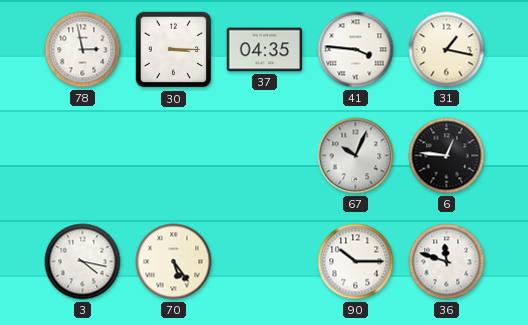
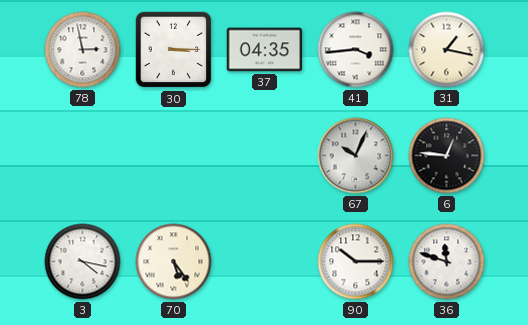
41: 3:46 -> 3:44
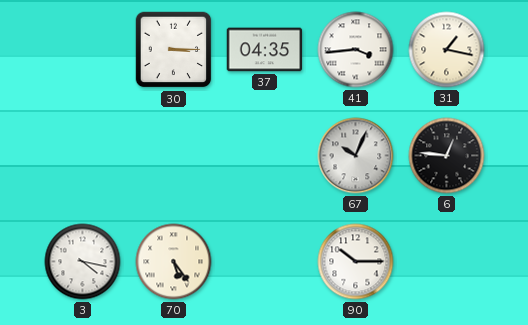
78: 2:58 -> none
36: 11:48 -> none
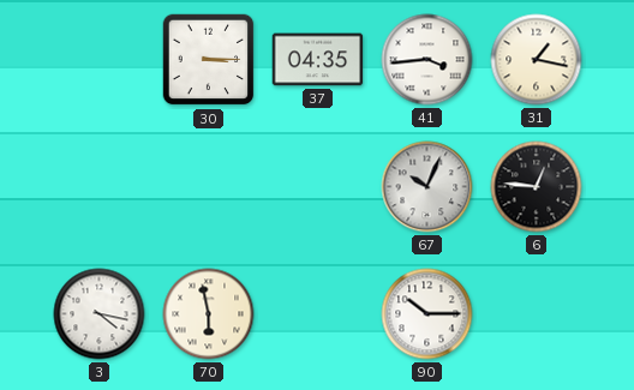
70: 5:24 -> 5:58
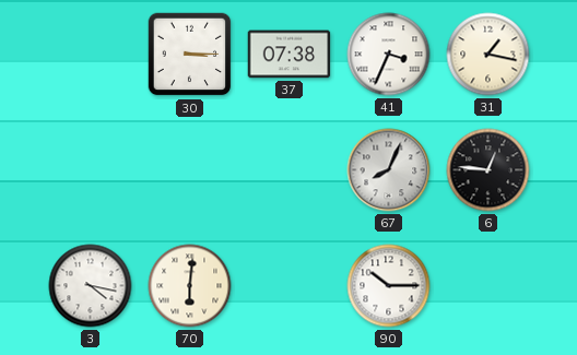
37: 04:35 -> 07:38
41: 3:44 -> 3:34
67: 10:04 -> 8:04
70: 5:58 -> 6:01
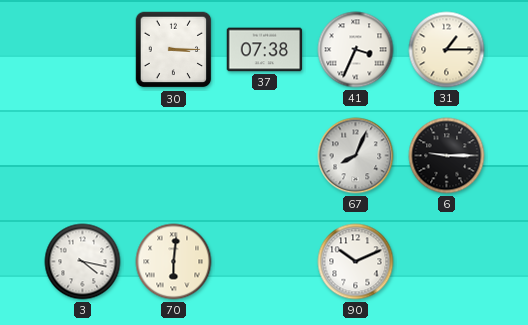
31: 1:17 -> 1:15
6: 12:46 -> 9:15
90: 10:15 -> 10:11
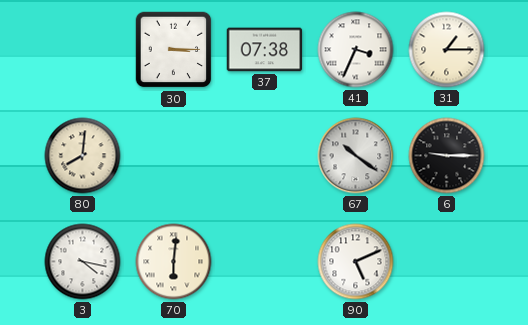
80: none -> 8:01
67: 8:04 -> 10:21
90: 10:11 -> 5:11
